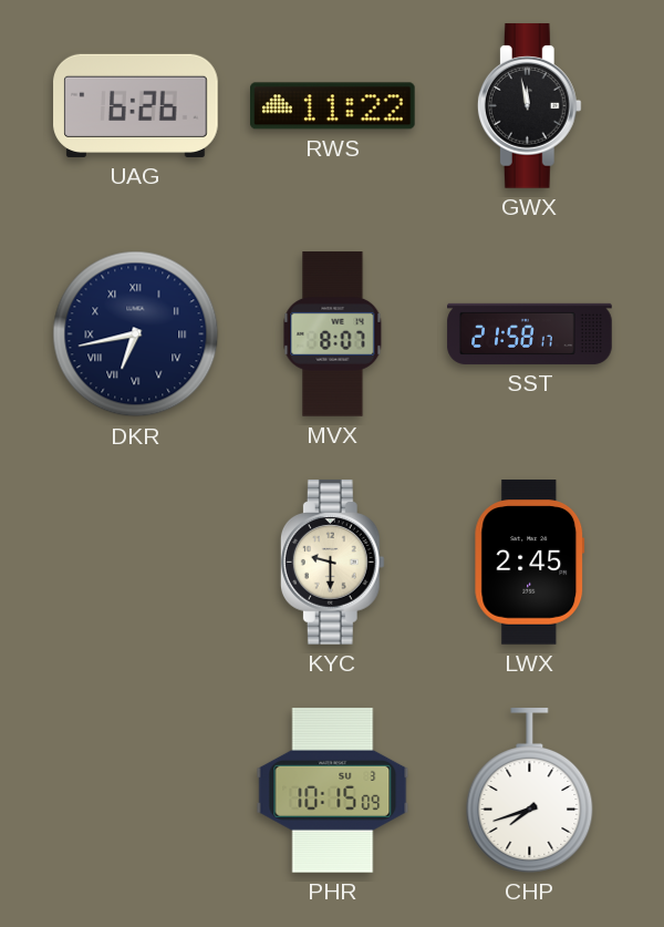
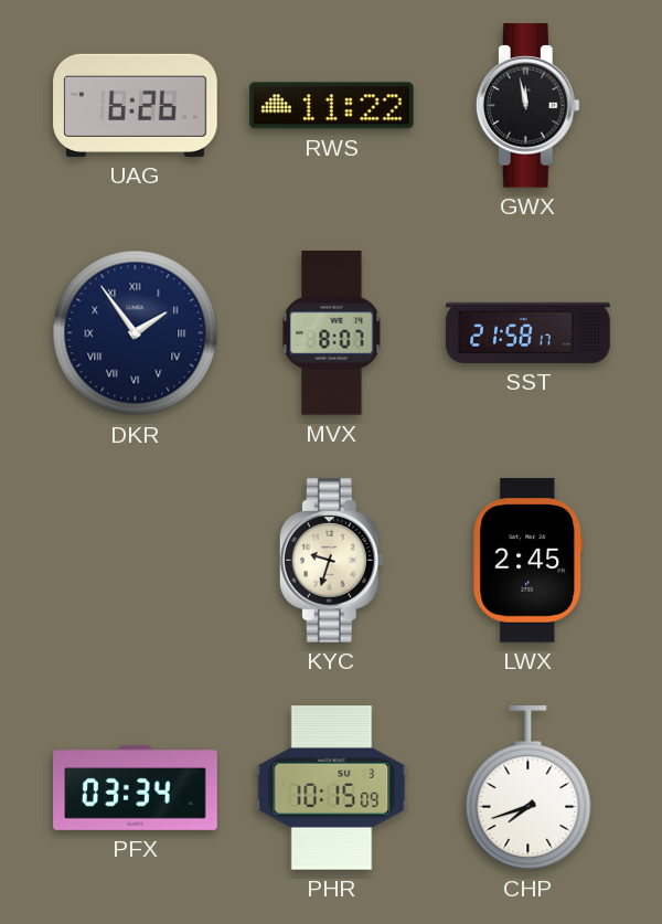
DKR: 6:43 -> 1:54
KYC: 9:30 -> 9:33
PFX: none -> 03:34
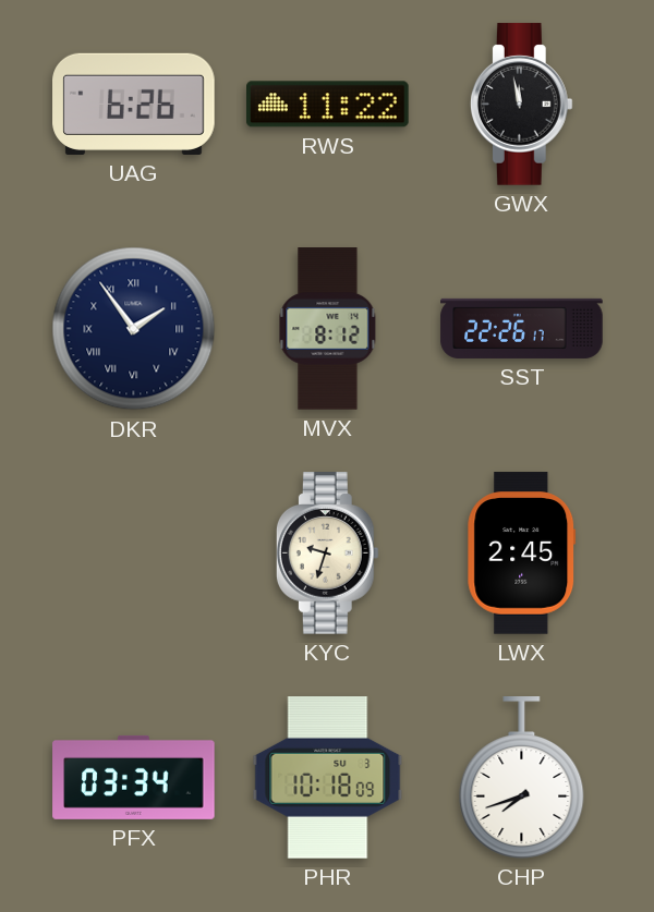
MVX: 8:07 -> 8:12
SST: 21:58 -> 22:26
PHR: 10:15 -> 10:18
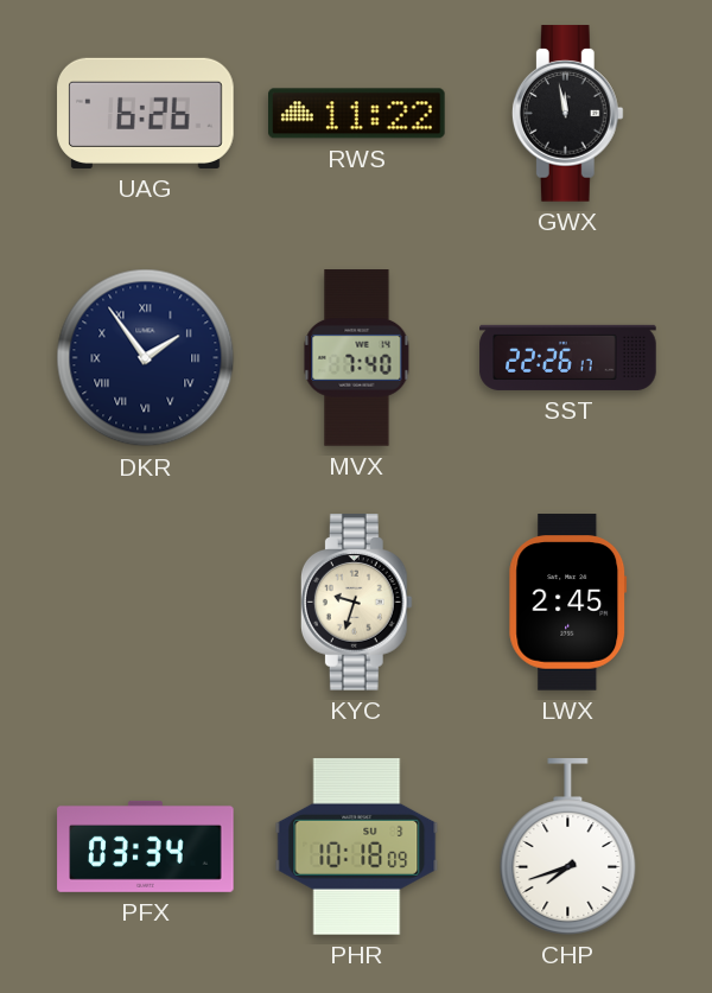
MVX: 8:12 -> 7:40
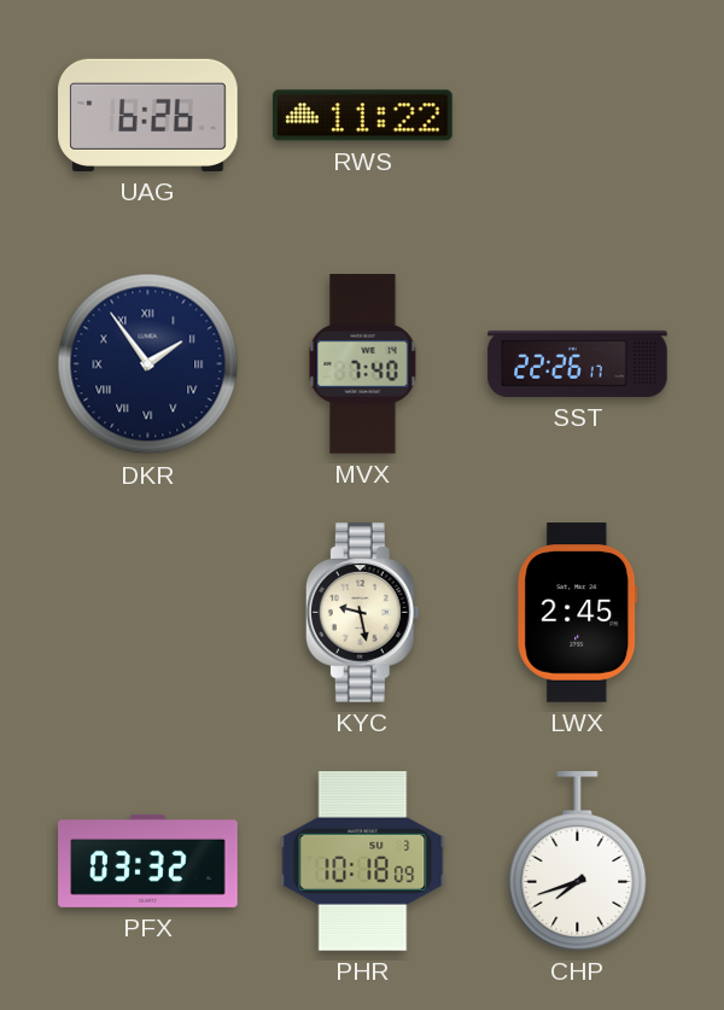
GWX: 11:58 -> none
KYC: 9:33 -> 9:28
PFX: 03:34 -> 03:32
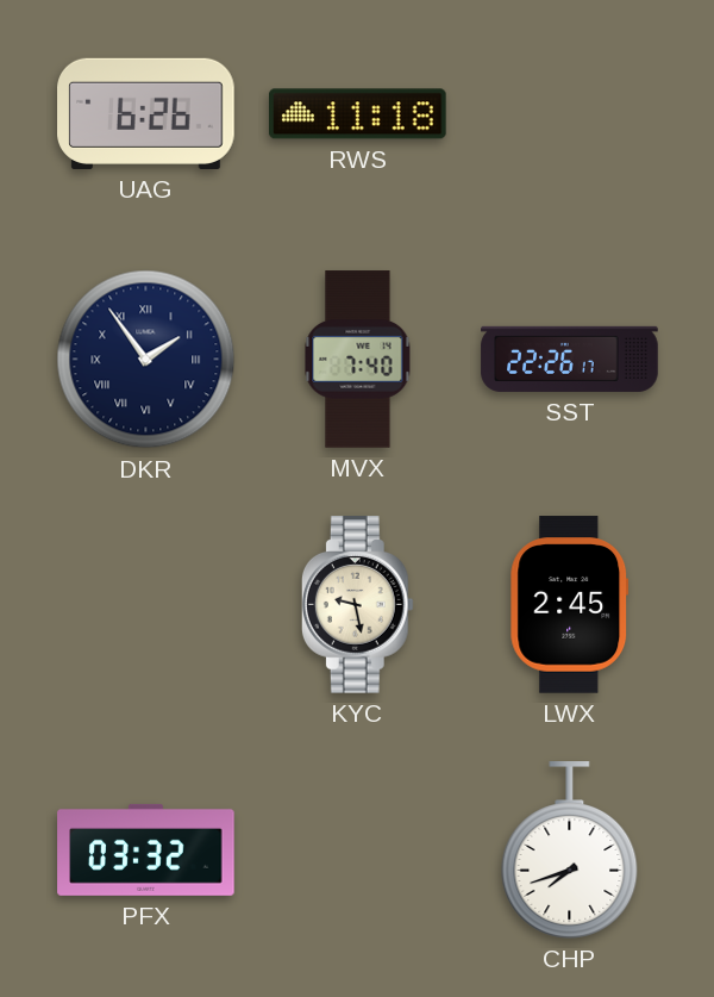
RWS: 11:22 -> 11:18
PHR: 10:18 -> none
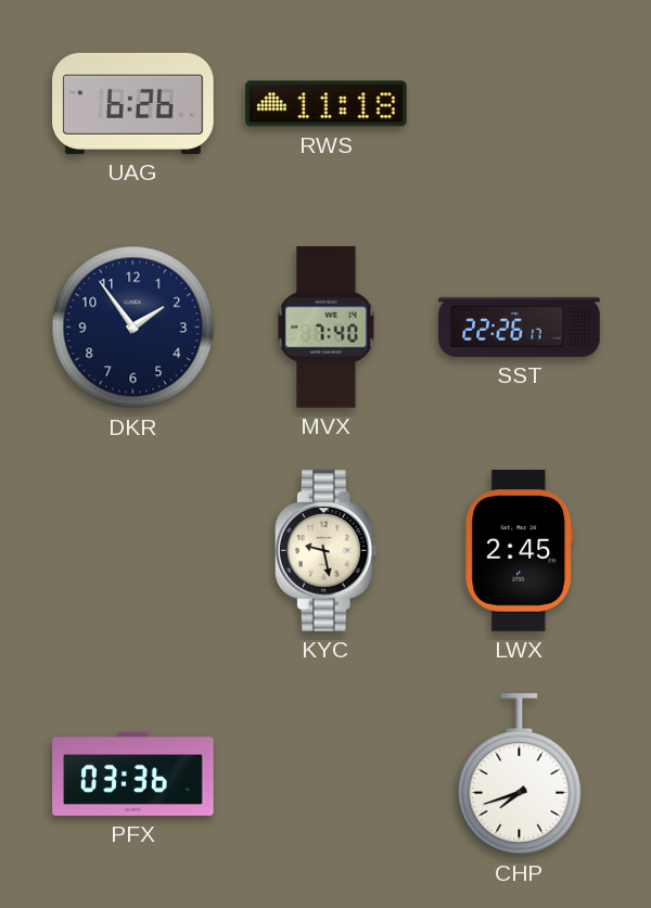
DKR numerals: Roman -> Arabic
PFX: 03:32 -> 03:36
